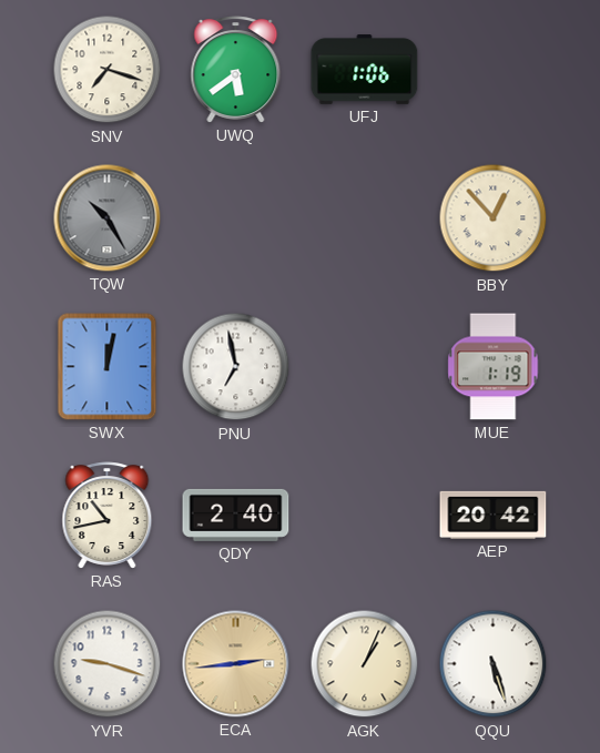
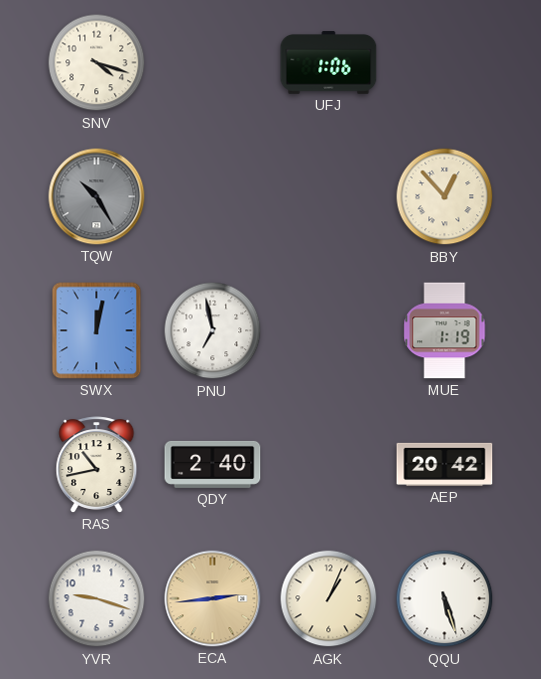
SNV: 7:18 -> 4:18
UWQ: 5:39 -> none
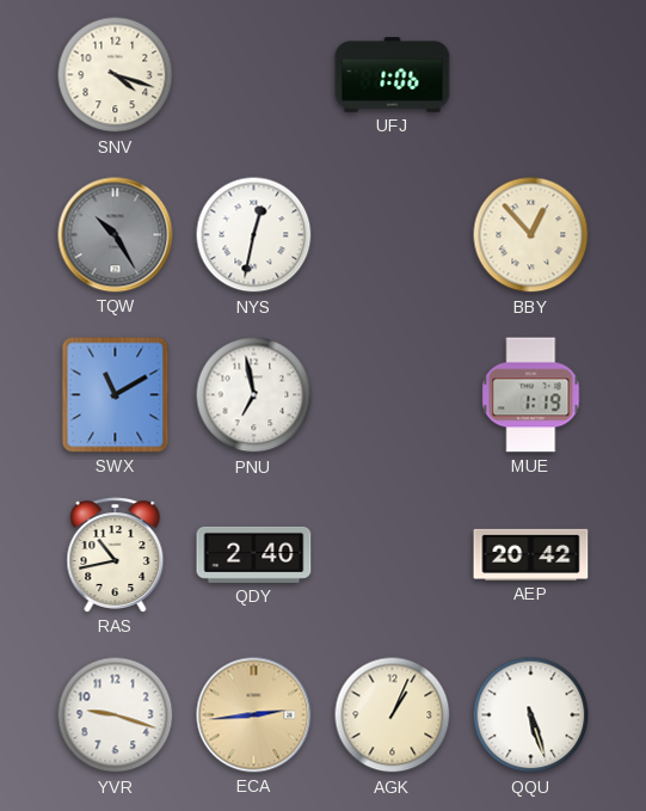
NYS: none -> 12:32
SWX: 12:02 -> 11:10
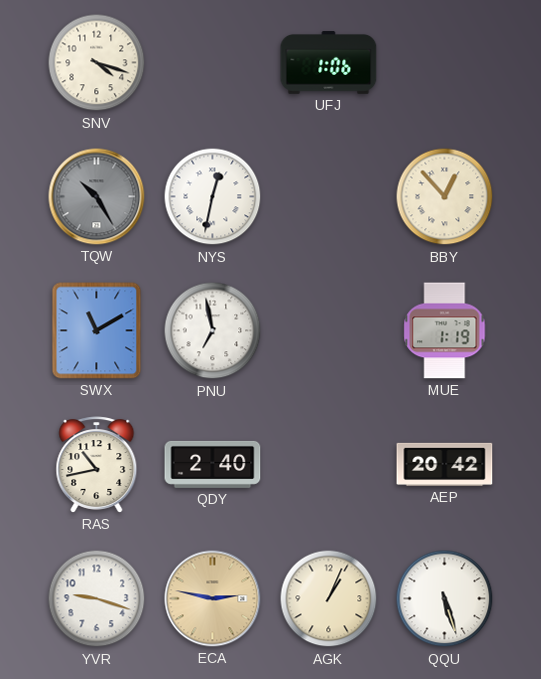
ECA: 2:44 -> 2:47
